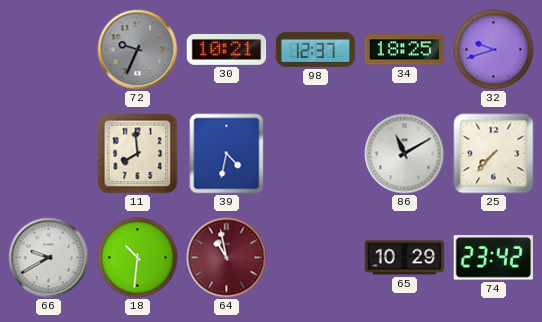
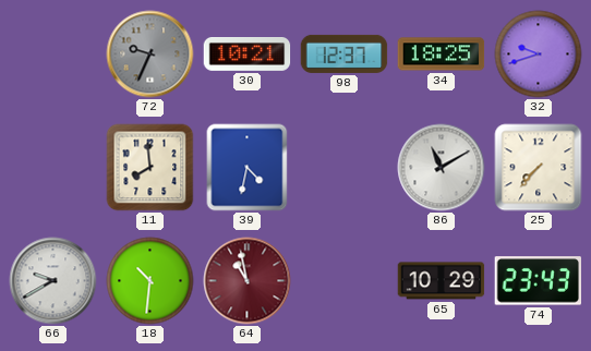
74: 23:42 -> 23:43
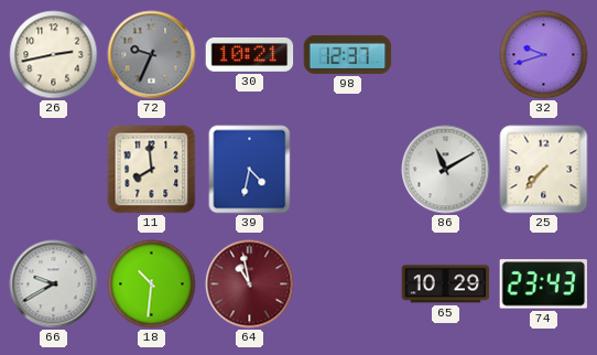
26: none -> 2:43
34: 18:25 -> none
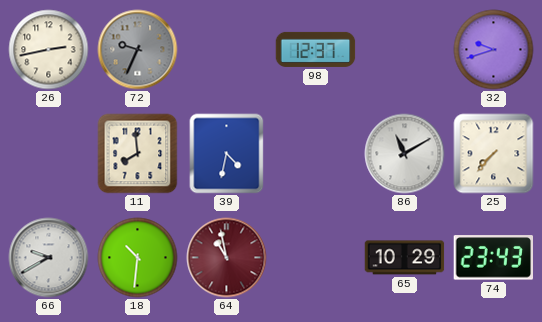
30: 10:21 -> none
